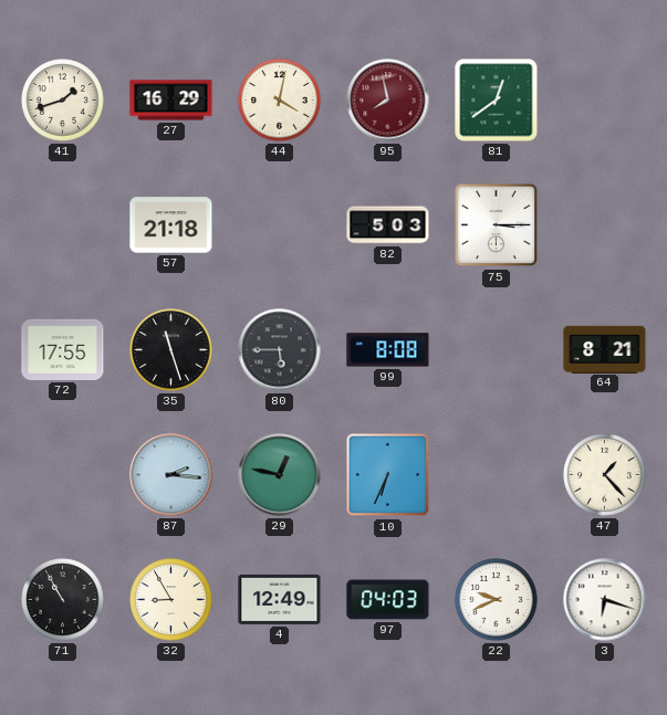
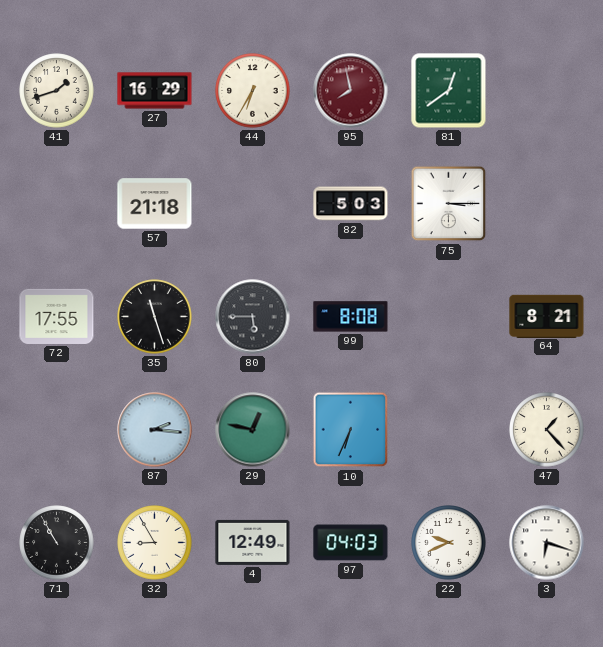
44: 4:02 -> 6:35
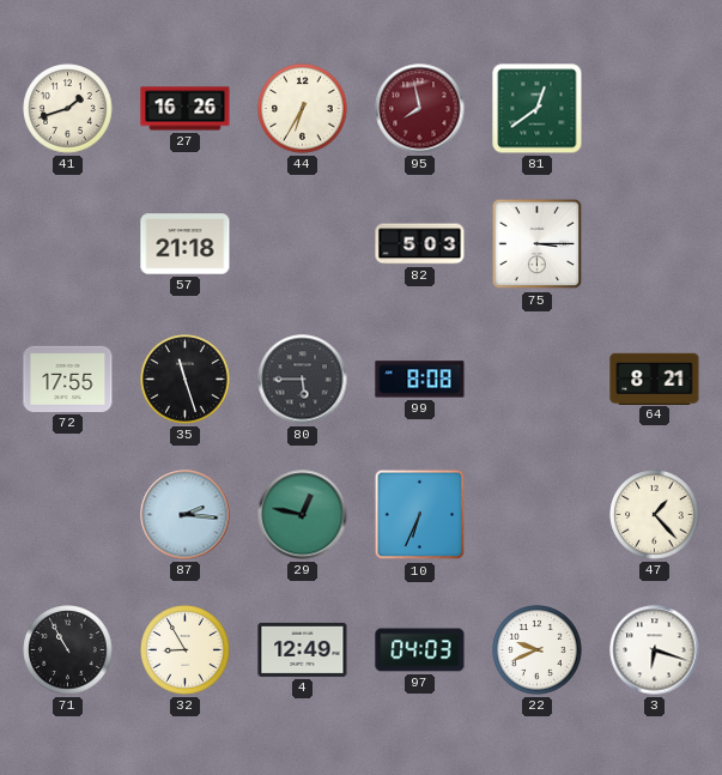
27: 16:29 -> 16:26
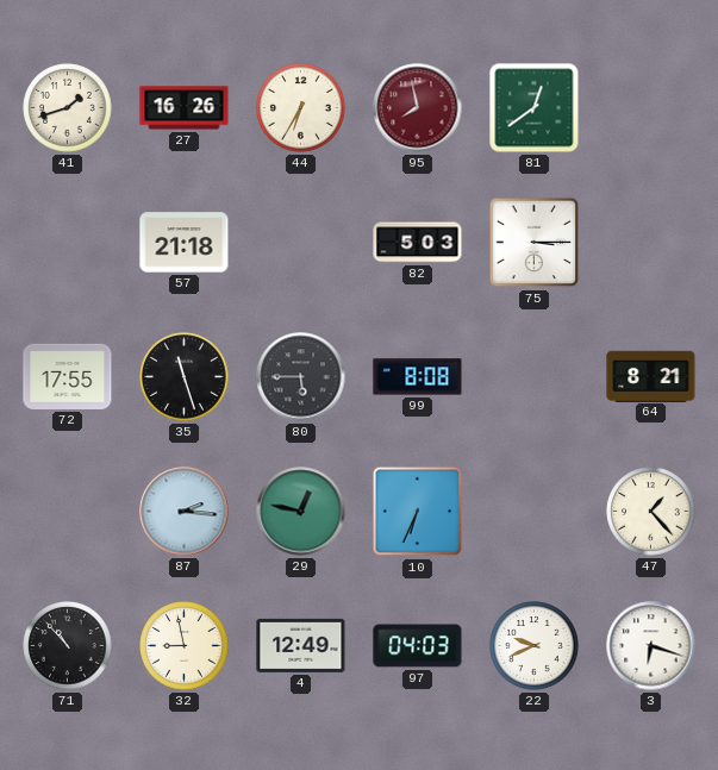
71: 10:55 -> 10:53
32: 8:55 -> 8:58
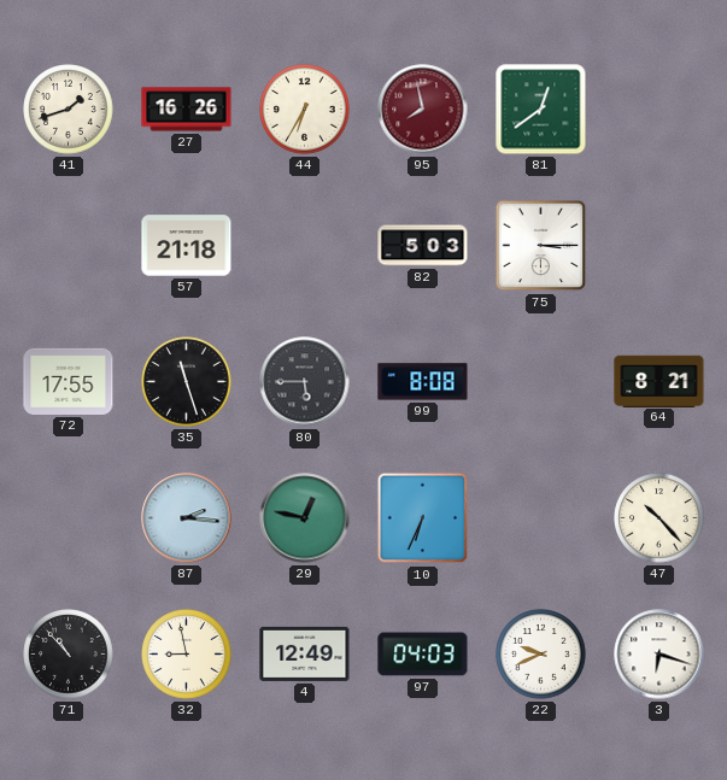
47: 1:23 -> 10:23
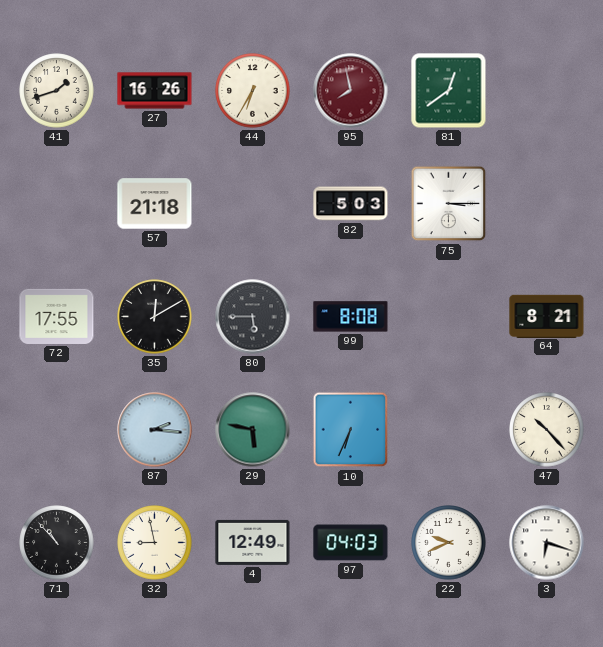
35: 11:27 -> 12:10
29: 12:47 -> 5:47
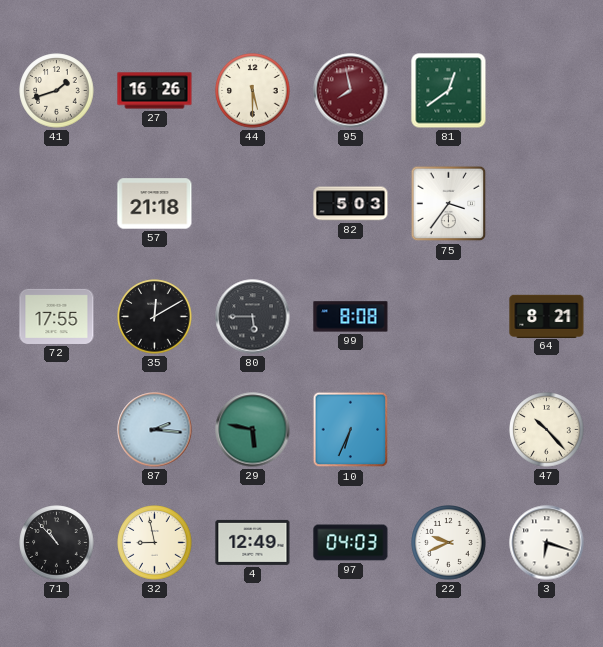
44: 6:35 -> 5:30
75: 3:15 -> 3:36
